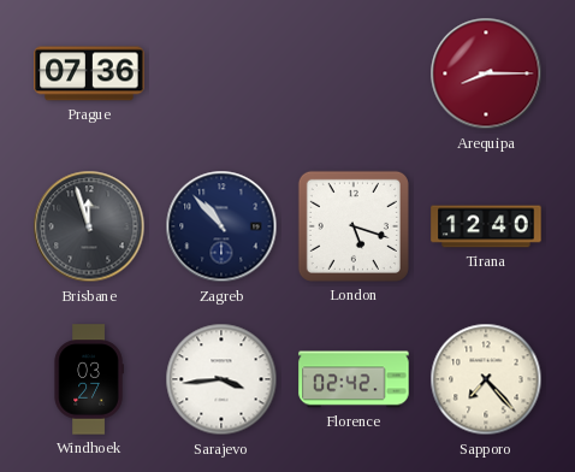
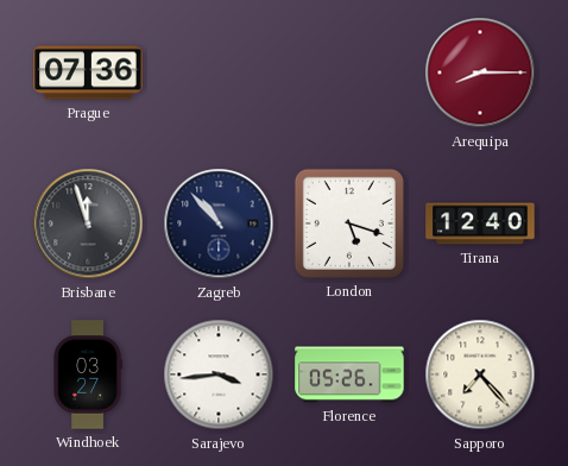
Florence: 02:42 -> 05:26
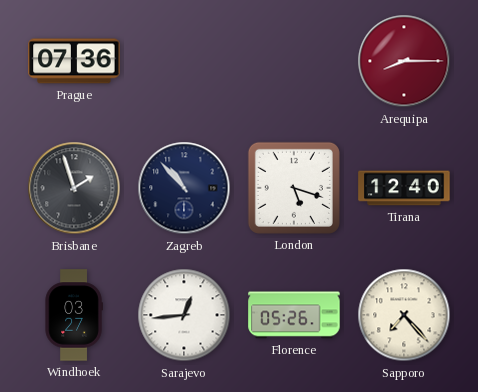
Brisbane: 11:57 -> 1:57
Sarajevo: 3:44 -> 12:44
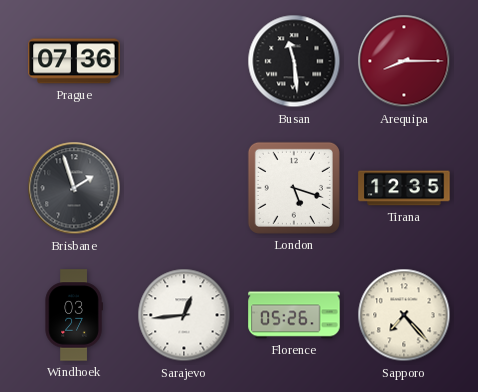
Busan: none -> 11:29
Zagreb: 10:53 -> none
Tirana: 12:40 -> 12:35
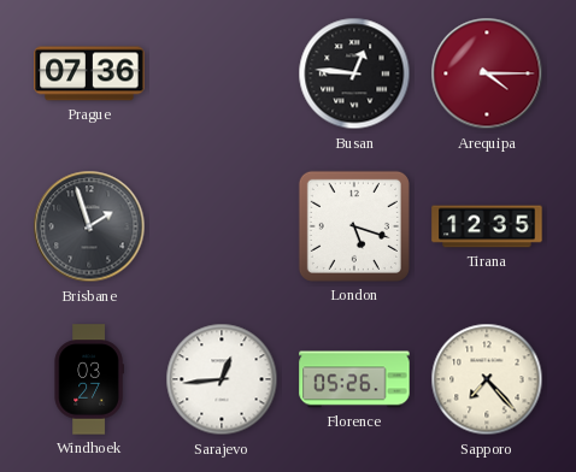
Busan: 11:29 -> 12:46
Arequipa: 8:15 -> 4:15
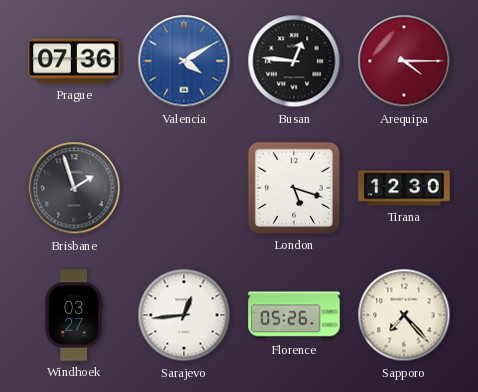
Valencia: none -> 4:10
Tirana: 12:35 -> 12:30
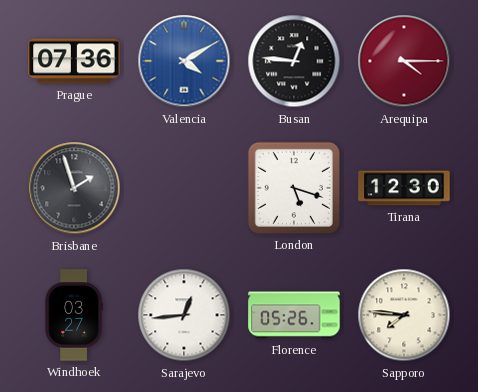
Sapporo: 7:23 -> 7:46
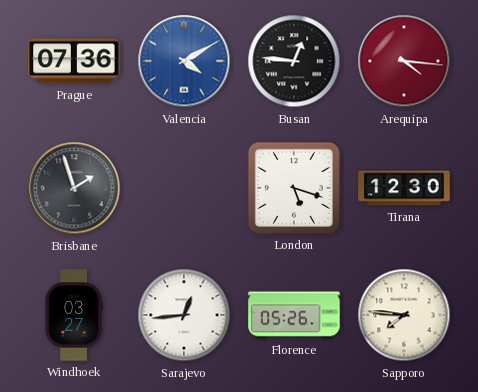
Arequipa: 4:15 -> 4:16
